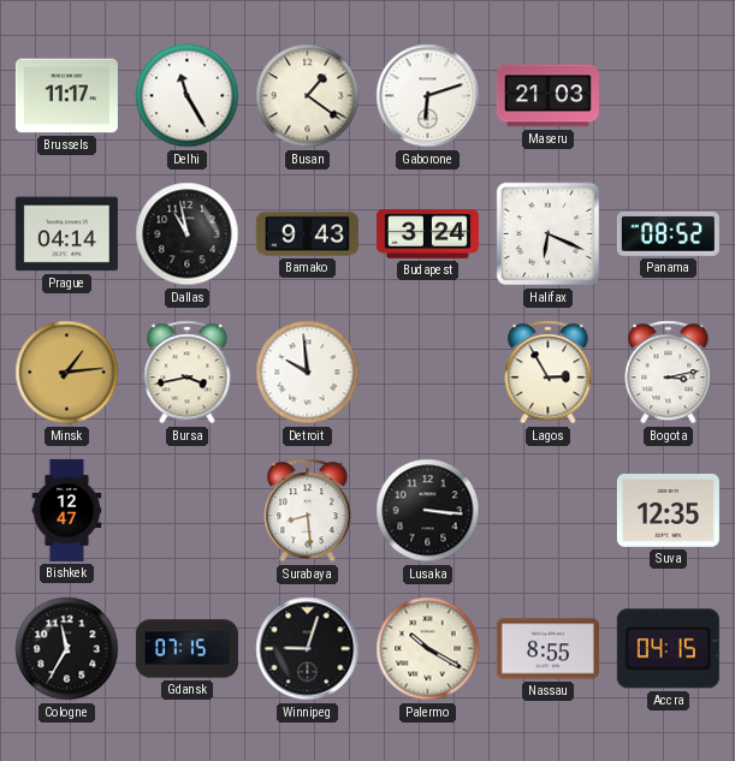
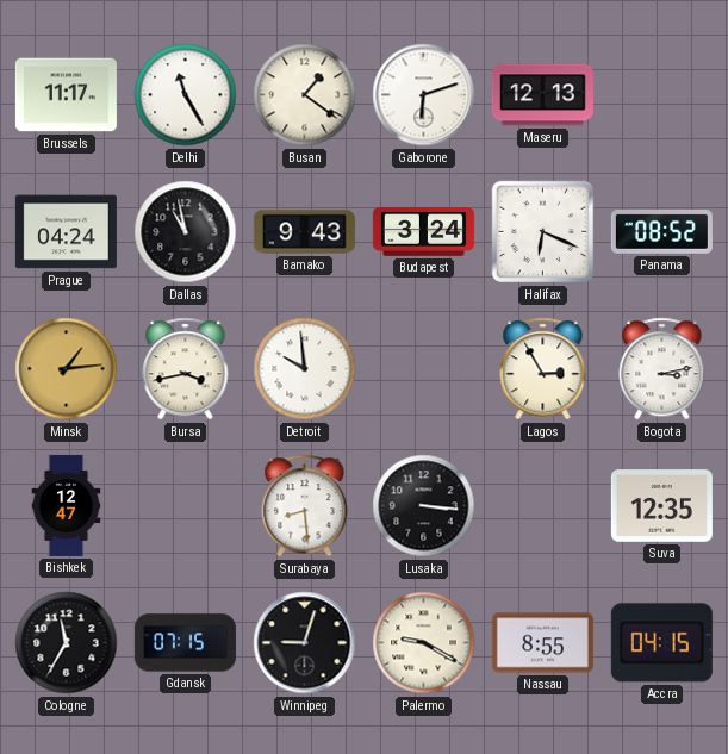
Maseru: 21:03 -> 12:13
Prague: 04:14 -> 04:24
Palermo: 10:20 -> 9:20
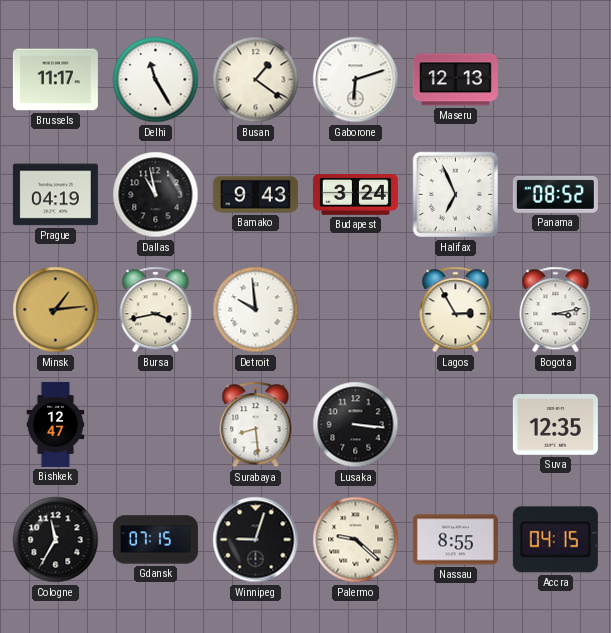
Prague: 04:24 -> 04:19
Halifax: 6:19 -> 6:56
Palermo: 9:20 -> 9:22
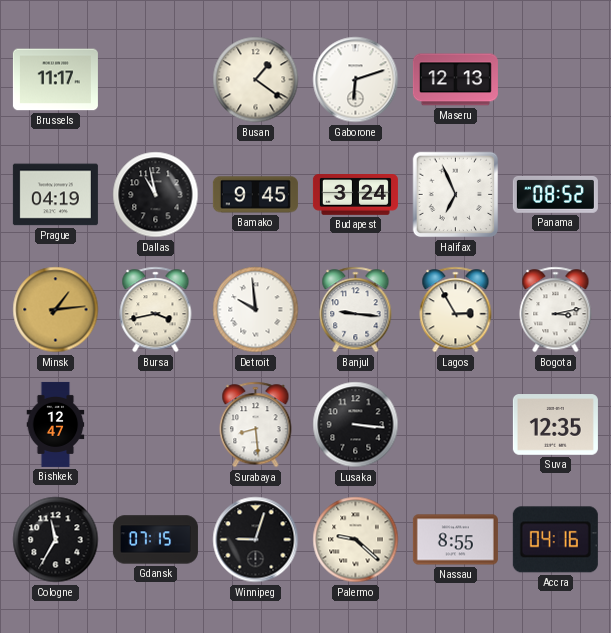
Delhi: 11:25 -> none
Bamako: 9:43 -> 9:45
Banjul: none -> 9:16
Accra: 04:15 -> 04:16
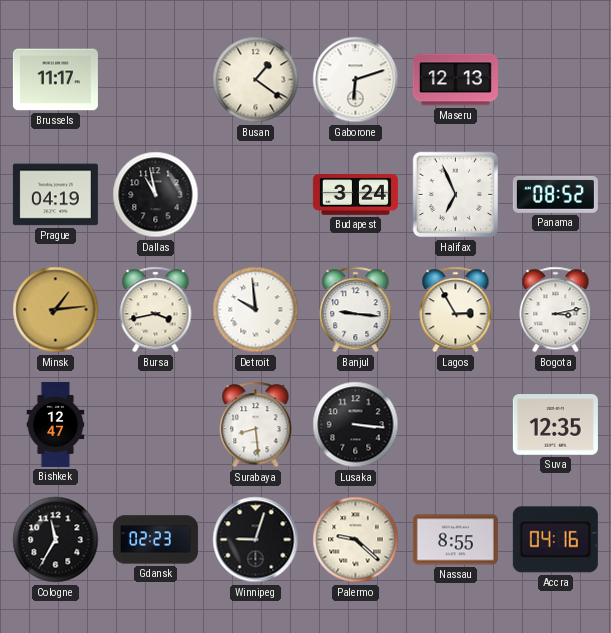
Bamako: 9:45 -> none
Gdansk: 07:15 -> 02:23
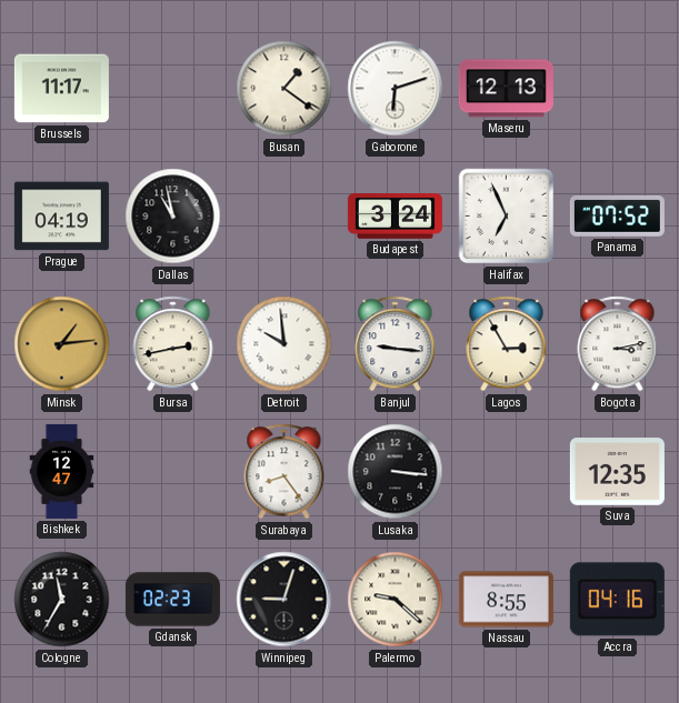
Panama: 08:52 -> 07:52
Bursa: 3:43 -> 2:43
Surabaya: 8:29 -> 8:24
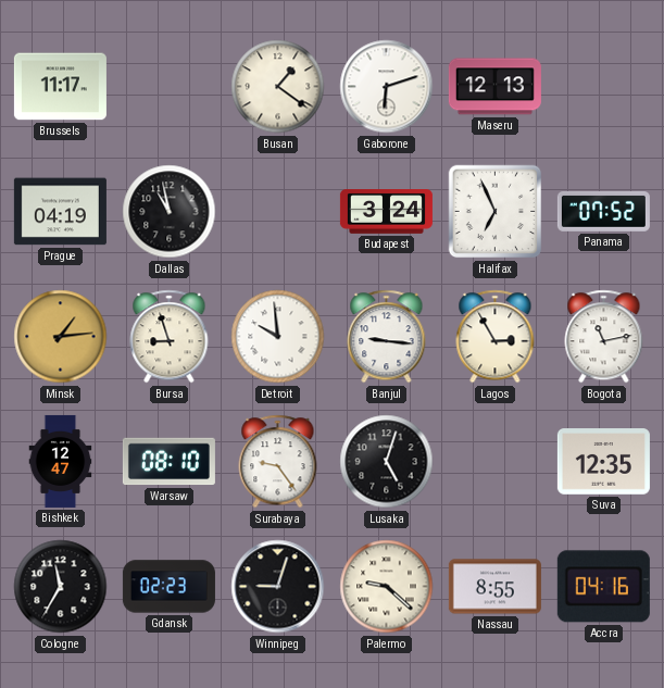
Bursa: 2:43 -> 8:57
Bogota: 3:13 -> 11:13
Warsaw: none -> 08:10
Surabaya: 8:24 -> 9:24
Lusaka: 3:16 -> 5:03
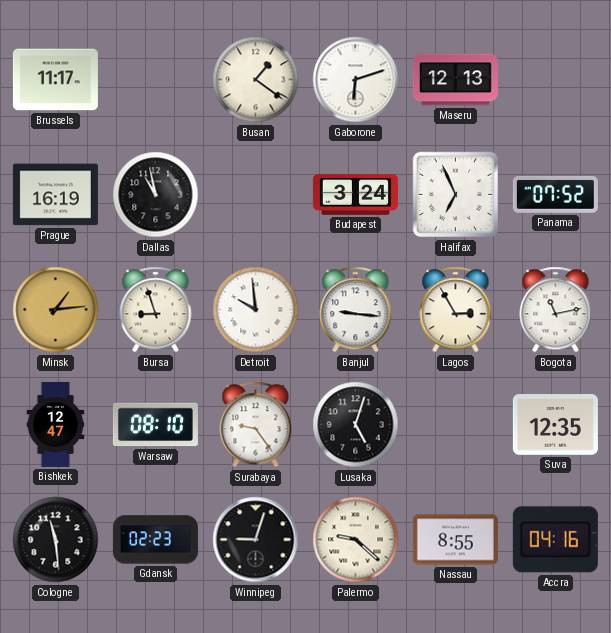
Prague: 04:19 -> 16:19
Cologne: 11:35 -> 11:29
